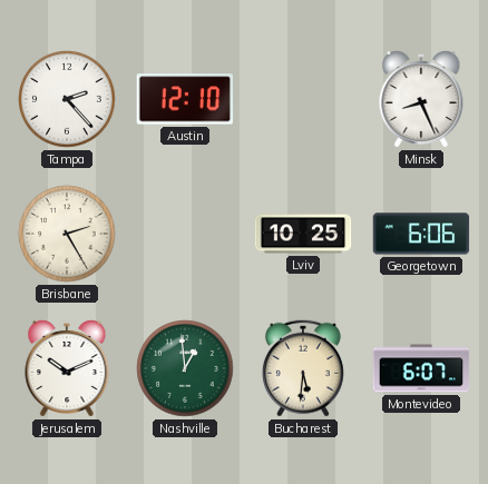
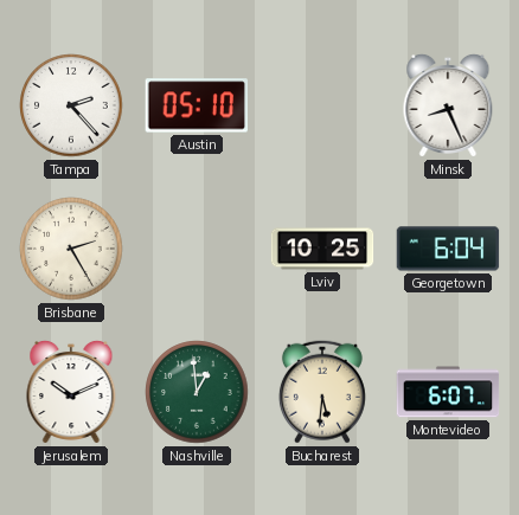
Austin: 12:10 -> 05:10
Georgetown: 6:06 -> 6:04
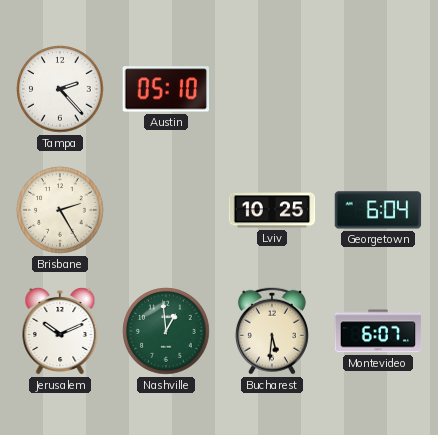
Minsk: 8:26 -> none
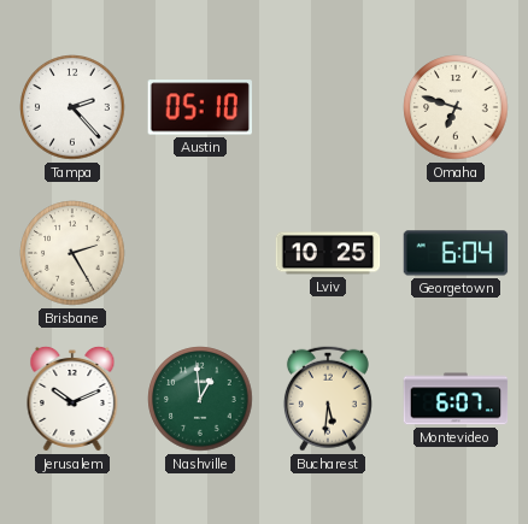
Omaha: none -> 6:48
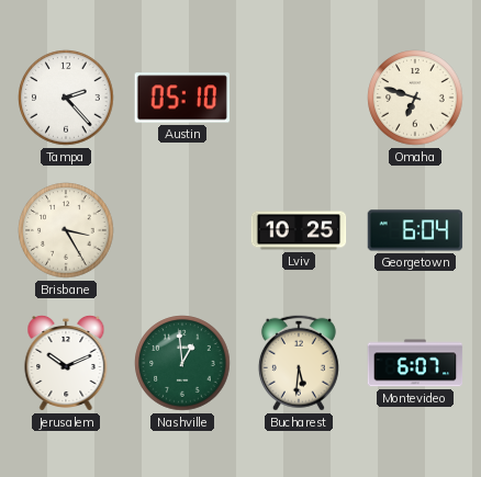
Brisbane: 2:25 -> 3:25
